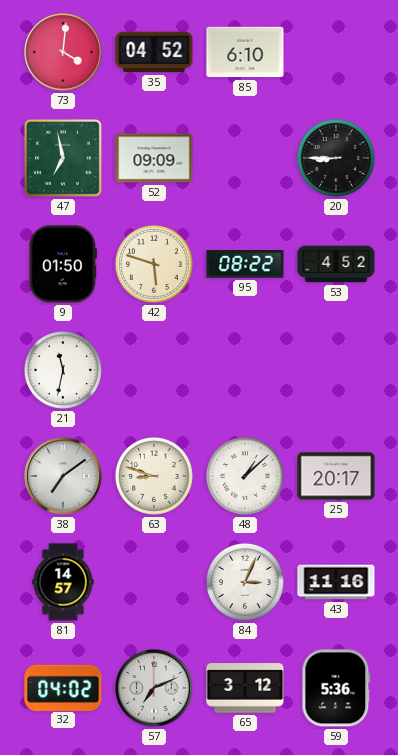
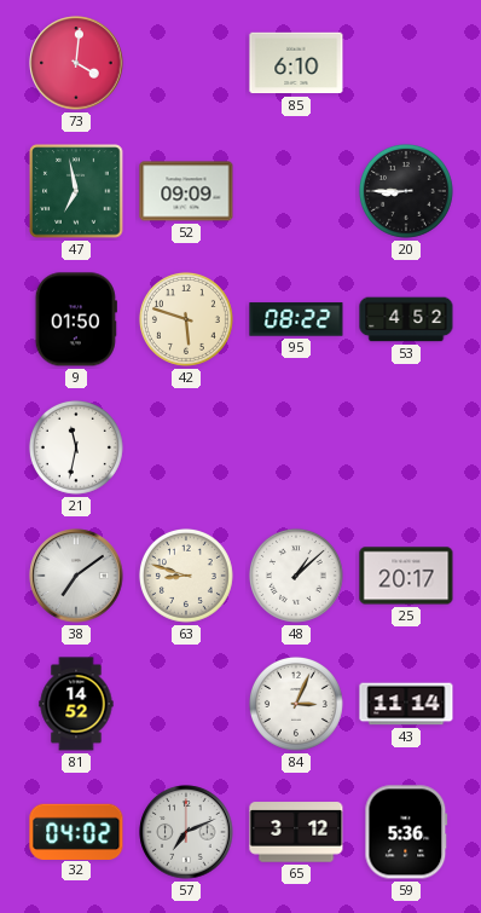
35: 04:52 -> none
81: 14:57 -> 14:52
43: 11:16 -> 11:14
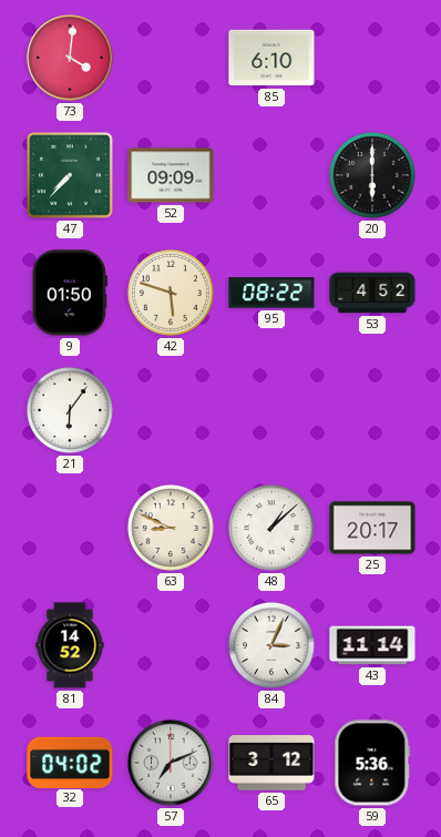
47: 6:58 -> 7:37
20: 8:45 -> 6:00
21: 11:32 -> 6:06
38: 7:09 -> none
63: 8:48 -> 8:49
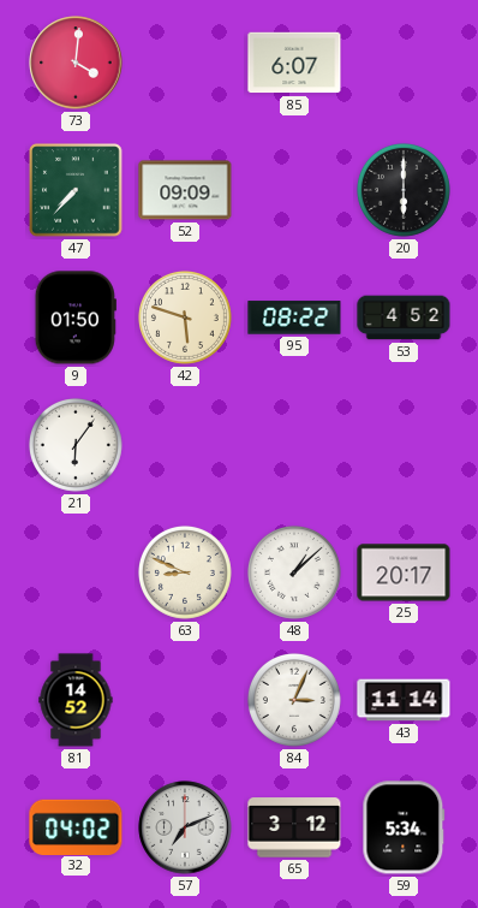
85: 6:10 -> 6:07
59: 5:36 -> 5:34
